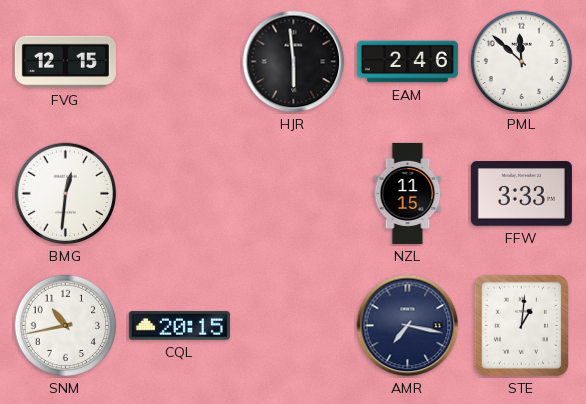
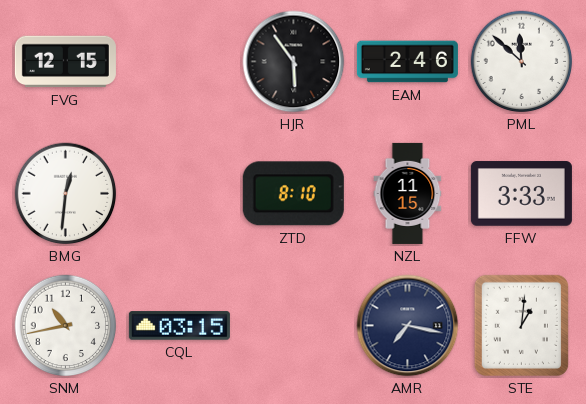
HJR: 5:59 -> 5:54
ZTD: none -> 8:10
CQL: 20:15 -> 03:15
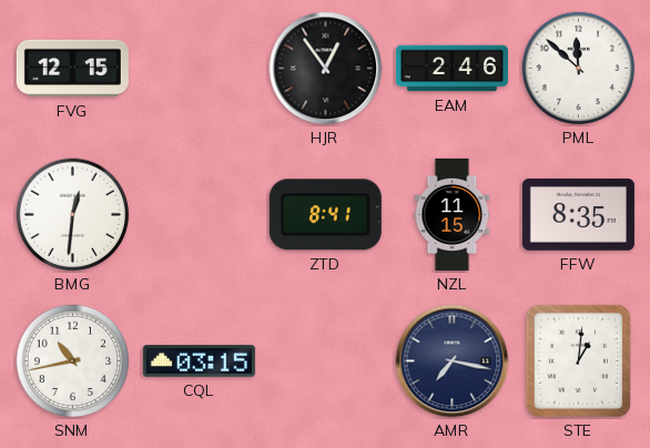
HJR: 5:54 -> 12:54
ZTD: 8:10 -> 8:41
FFW: 3:33 -> 8:35
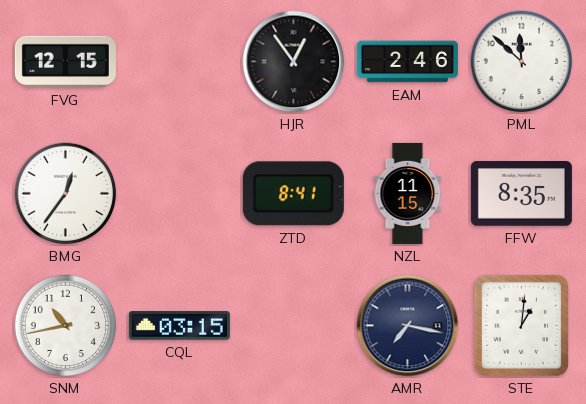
BMG: 12:31 -> 12:36
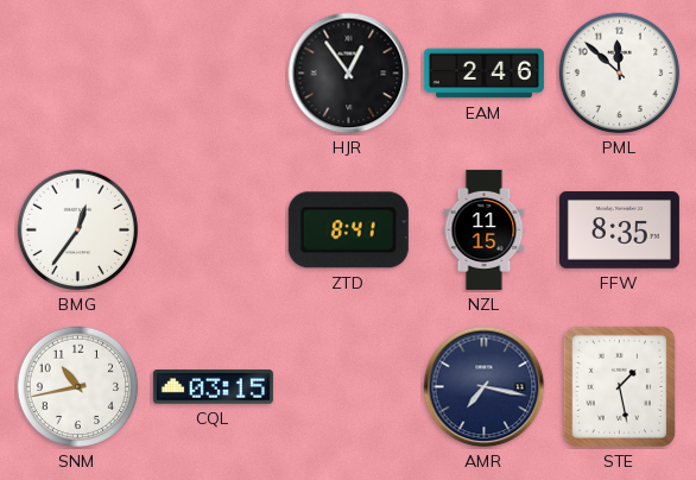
FVG: 12:15 -> none
STE: 1:01 -> 1:28
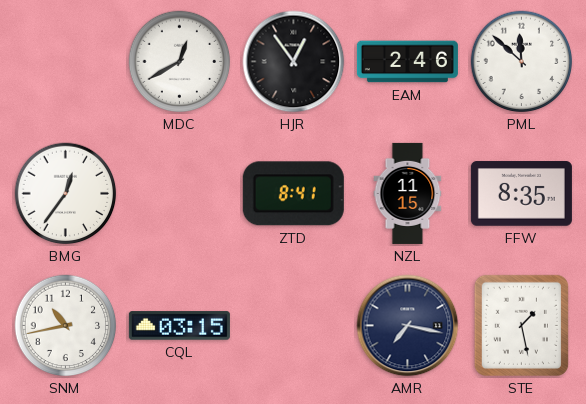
MDC: none -> 12:40
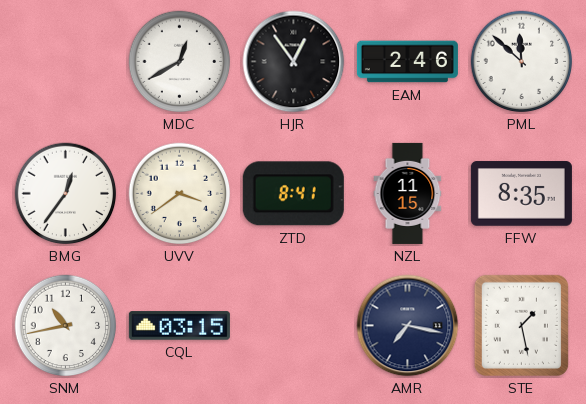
UVV: none -> 3:39
